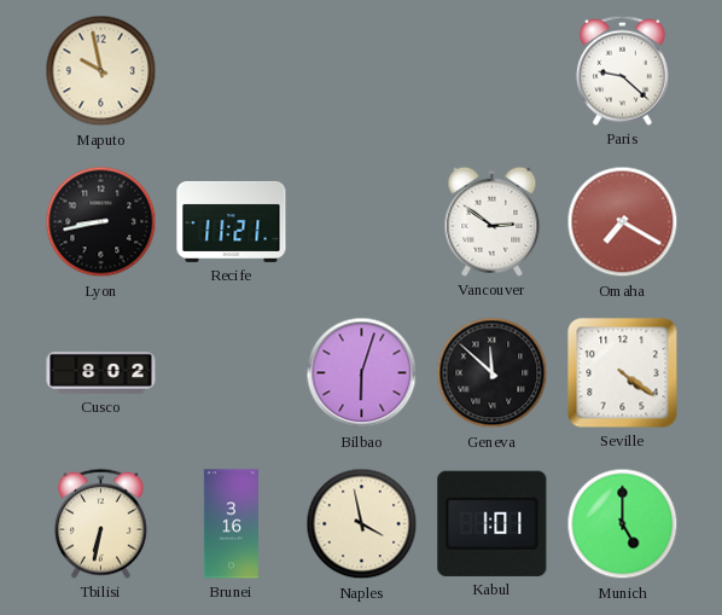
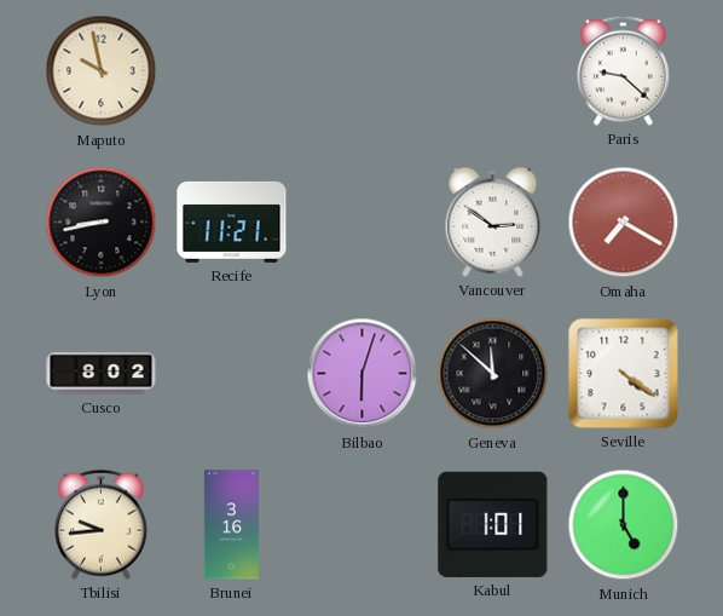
Tbilisi: 6:32 -> 9:44
Naples: 3:58 -> none
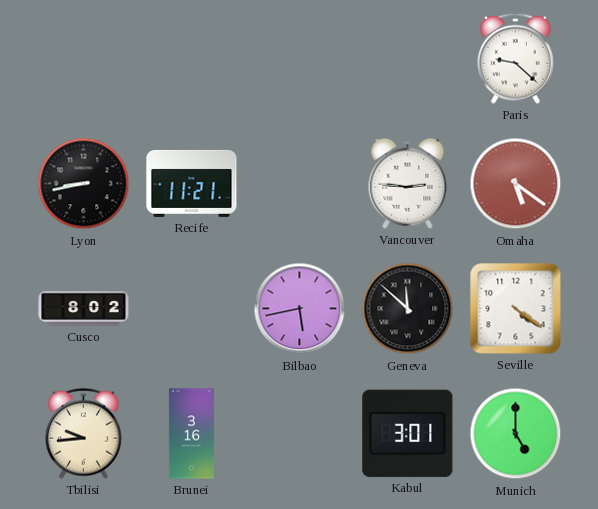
Maputo: 9:58 -> none
Vancouver: 2:51 -> 2:46
Omaha: 7:20 -> 5:21
Bilbao: 6:03 -> 5:43
Kabul: 1:01 -> 3:01
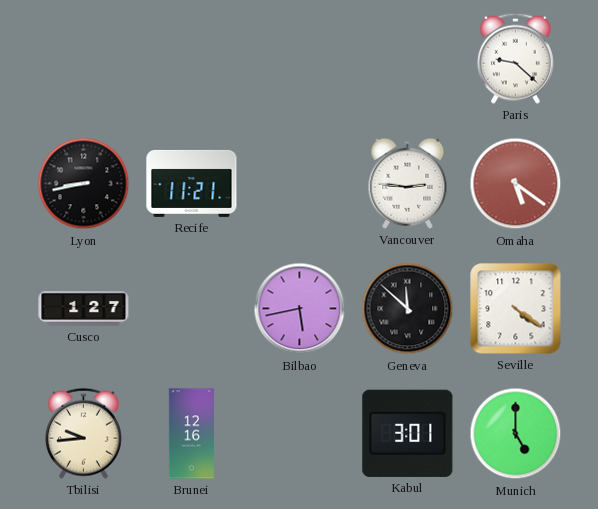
Cusco: 8:02 -> 1:27
Brunei: 3:16 -> 12:16
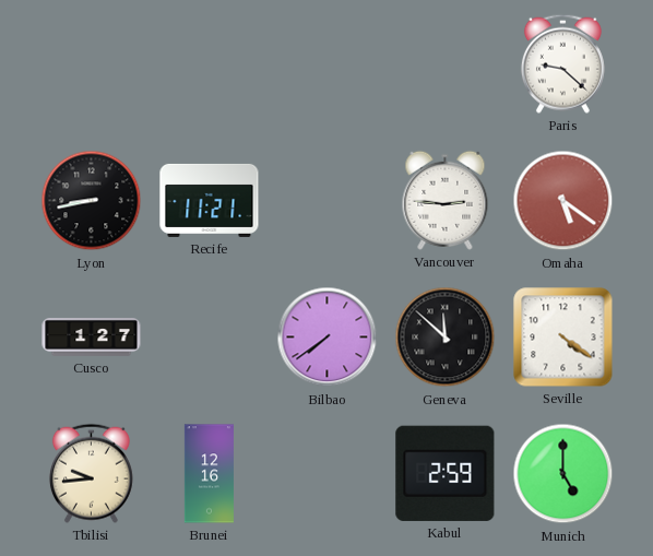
Bilbao: 5:43 -> 7:39
Kabul: 3:01 -> 2:59
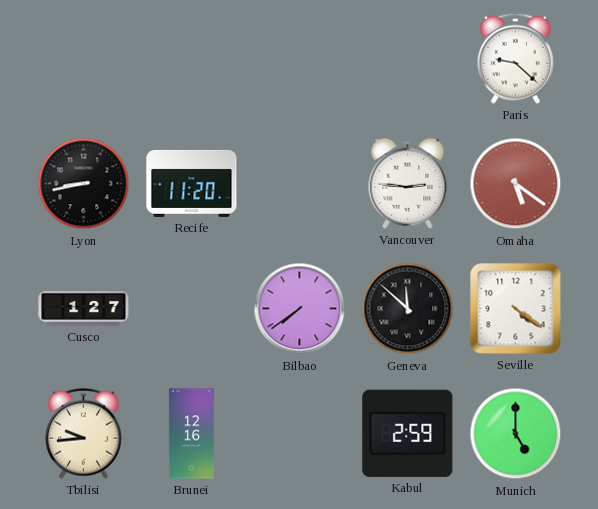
Recife: 11:21 -> 11:20
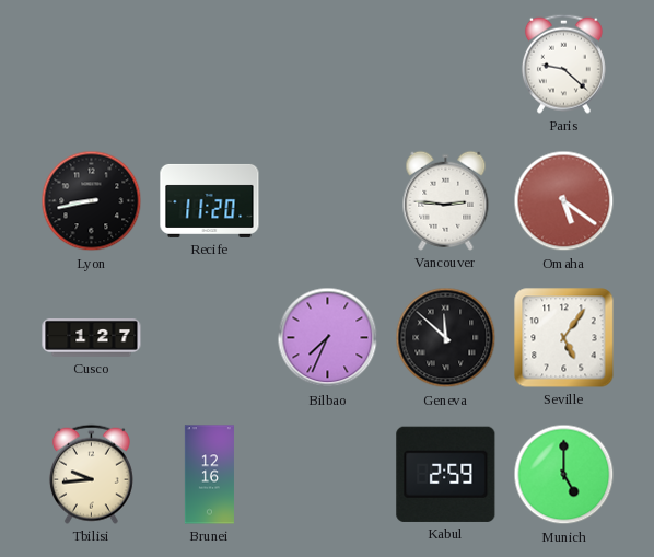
Bilbao: 7:39 -> 7:34
Seville: 4:21 -> 5:06
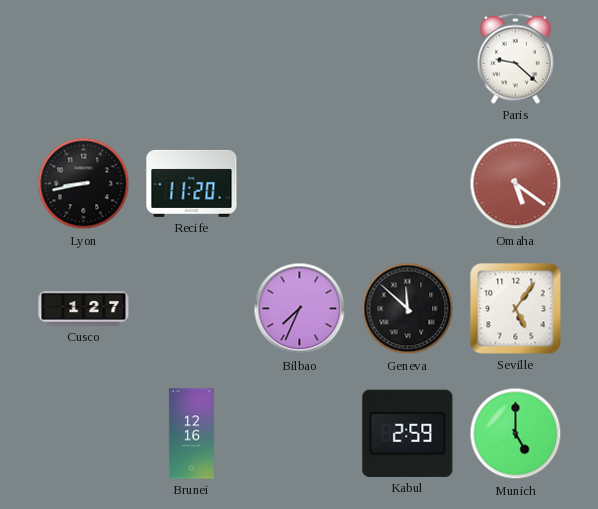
Vancouver: 2:46 -> none
Tbilisi: 9:44 -> none
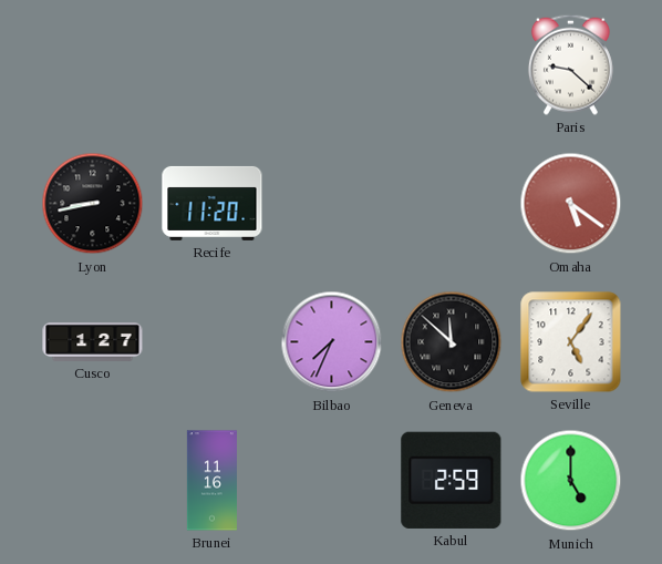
Brunei: 12:16 -> 11:16
